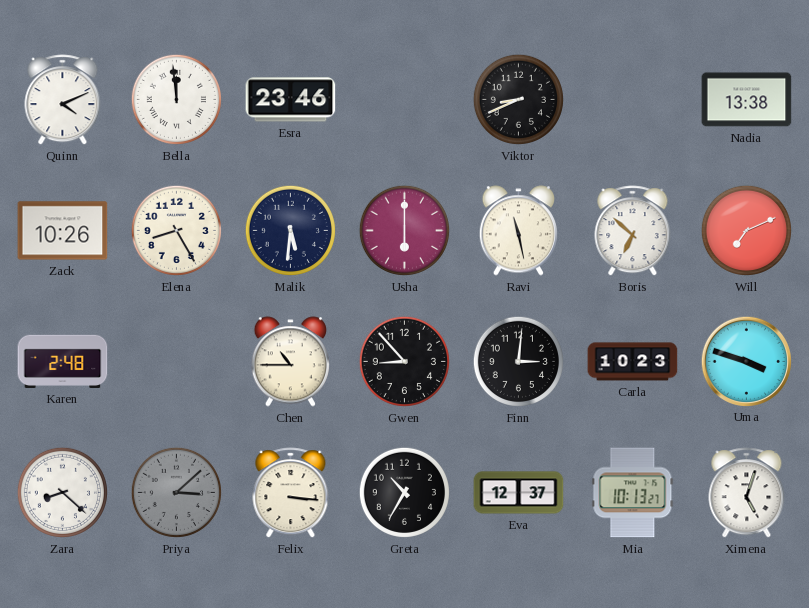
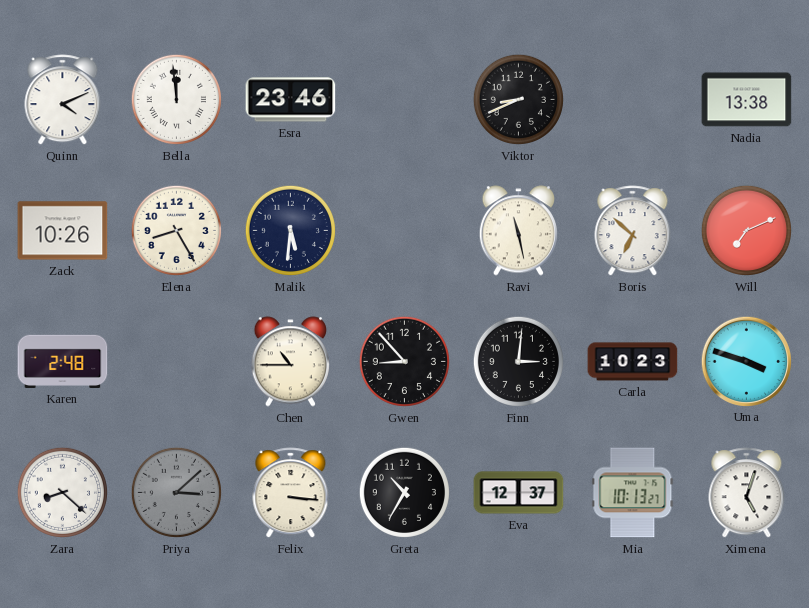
Usha: 6:00 -> none
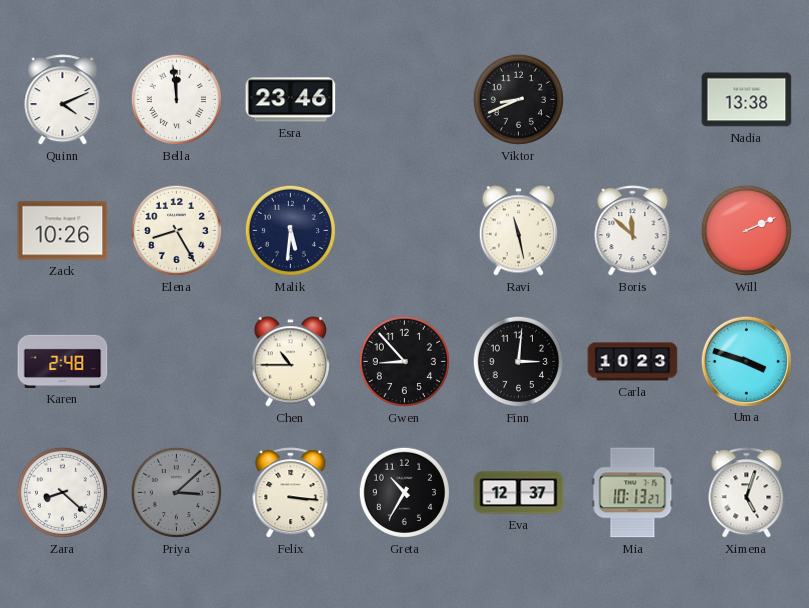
Boris: 6:52 -> 11:52
Will: 7:11 -> 2:11
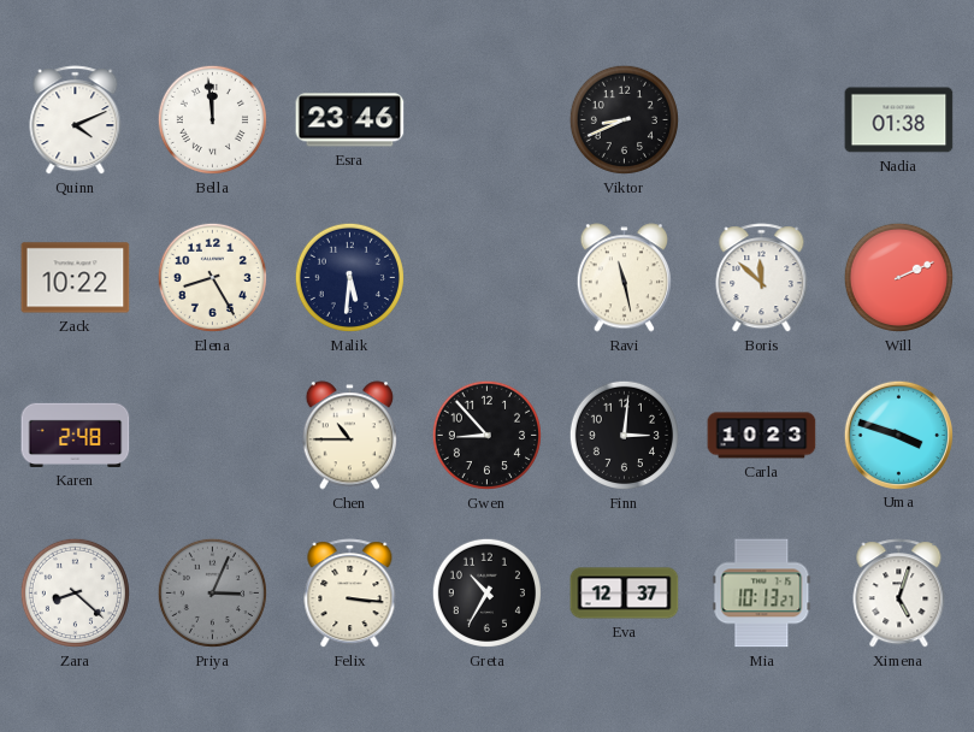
Nadia: 13:38 -> 01:38
Zack: 10:26 -> 10:22
Priya: 3:08 -> 3:04
